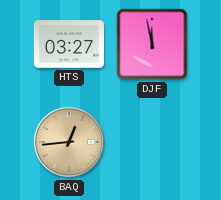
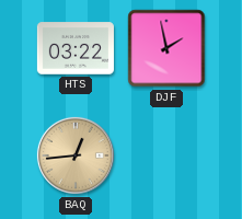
HTS: 03:27 -> 03:22
DJF: 11:58 -> 1:58
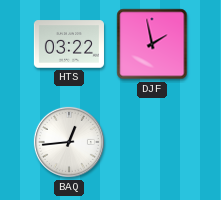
BAQ dial: champagne -> white
